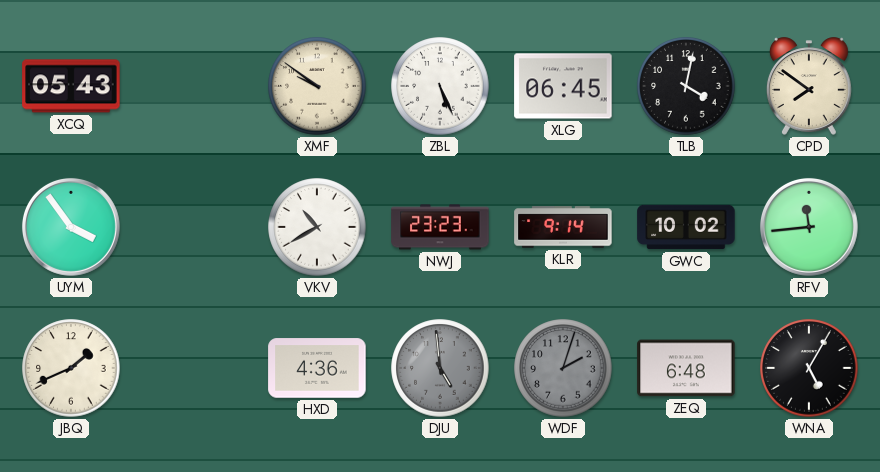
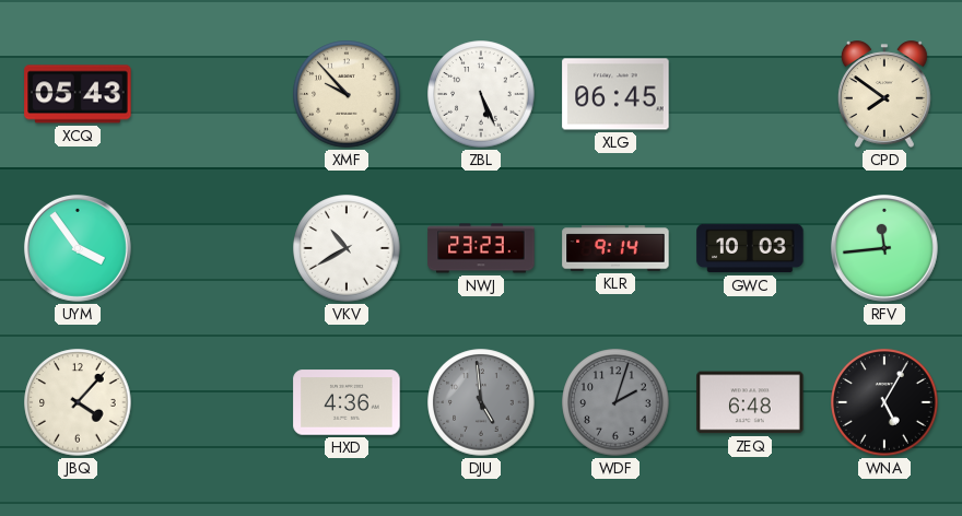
XMF: 9:51 -> 9:53
TLB: 4:02 -> none
GWC: 10:02 -> 10:03
JBQ: 1:41 -> 4:07
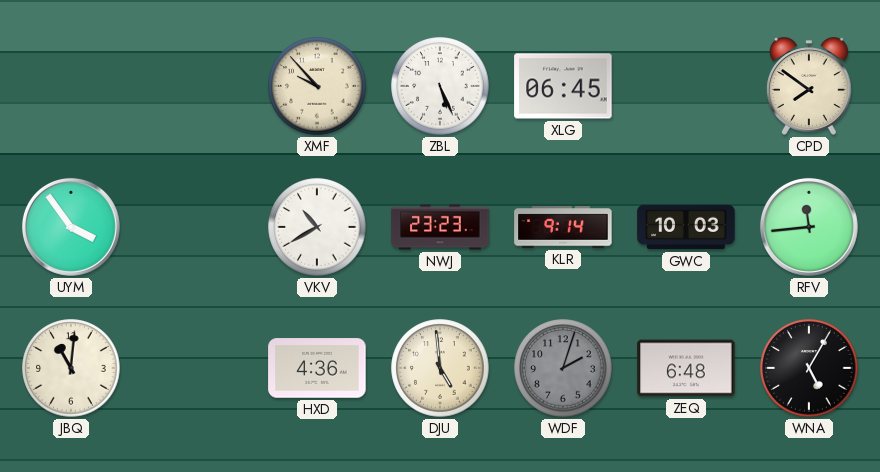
XCQ: 05:43 -> none
JBQ: 4:07 -> 11:01
DJU dial: grey -> cream
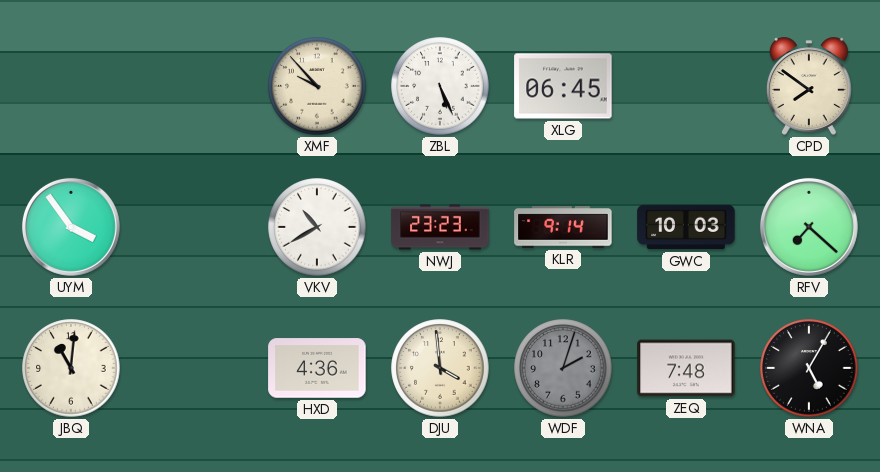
RFV: 11:44 -> 7:22
DJU: 4:59 -> 3:59
ZEQ: 6:48 -> 7:48
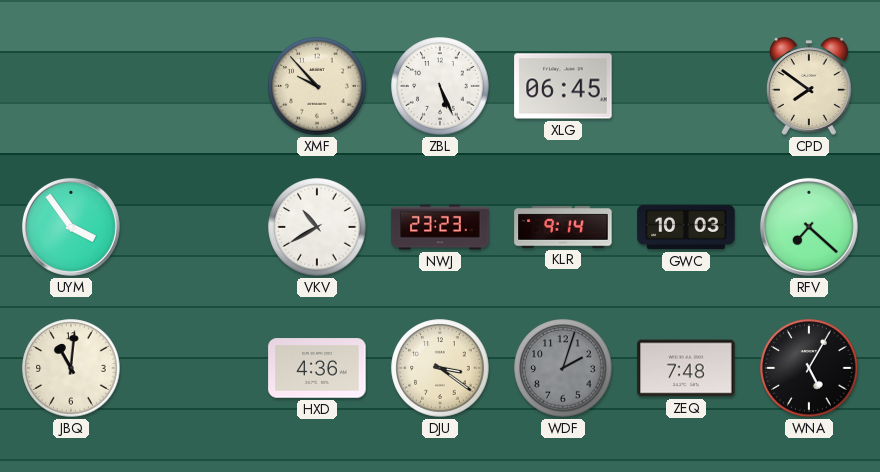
DJU: 3:59 -> 3:21
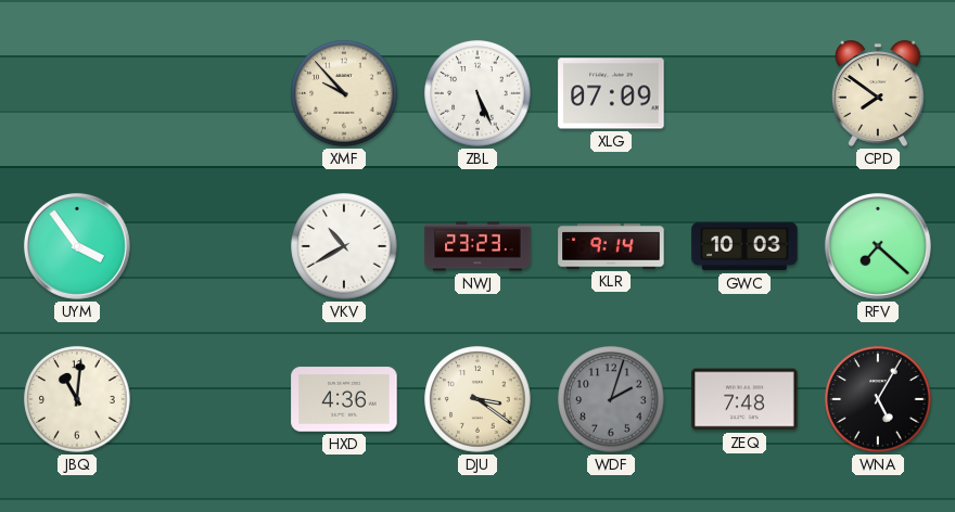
XLG: 06:45 -> 07:09
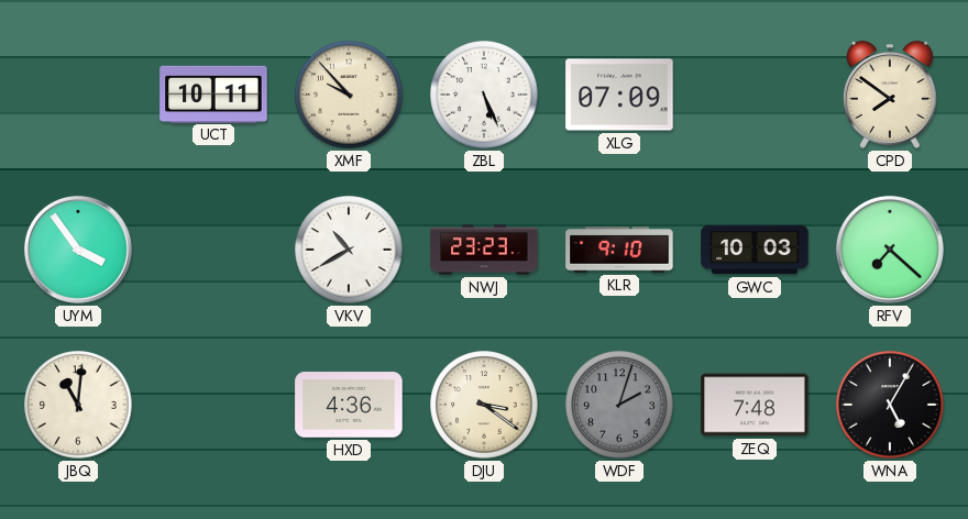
UCT: none -> 10:11
KLR: 9:14 -> 9:10
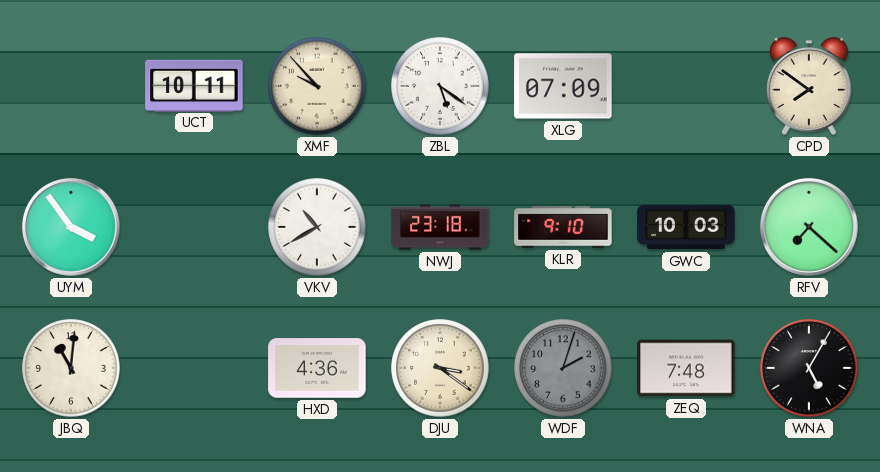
ZBL: 5:26 -> 5:21
NWJ: 23:23 -> 23:18
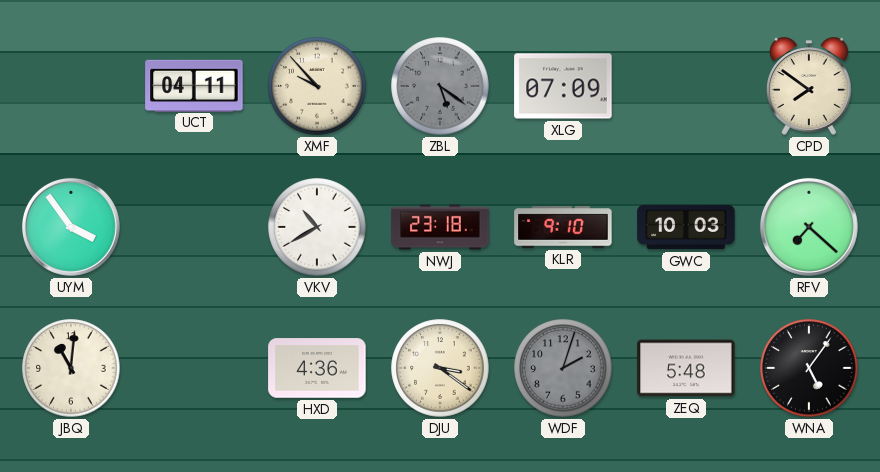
UCT: 10:11 -> 04:11
ZBL dial: white -> grey
ZEQ: 7:48 -> 5:48
WNA: 5:05 -> 5:06
